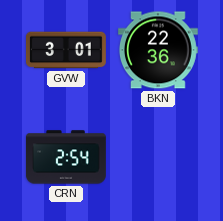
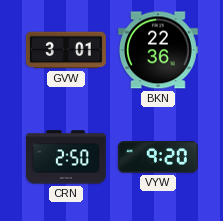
CRN: 2:54 -> 2:50
VYW: none -> 9:20
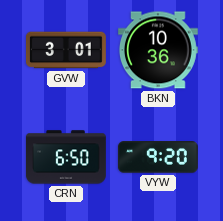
BKN: 22:36 -> 10:36
CRN: 2:50 -> 6:50
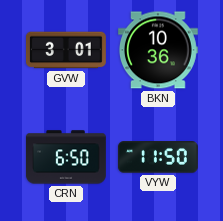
VYW: 9:20 -> 11:50
